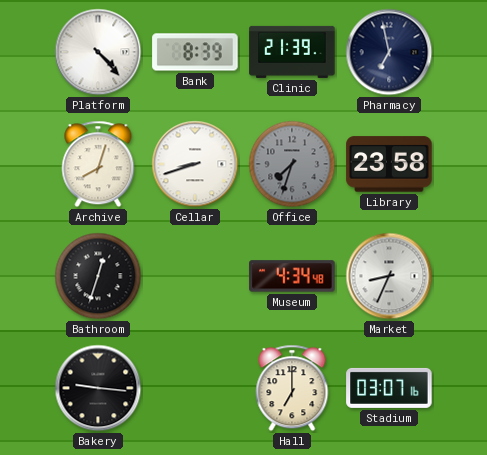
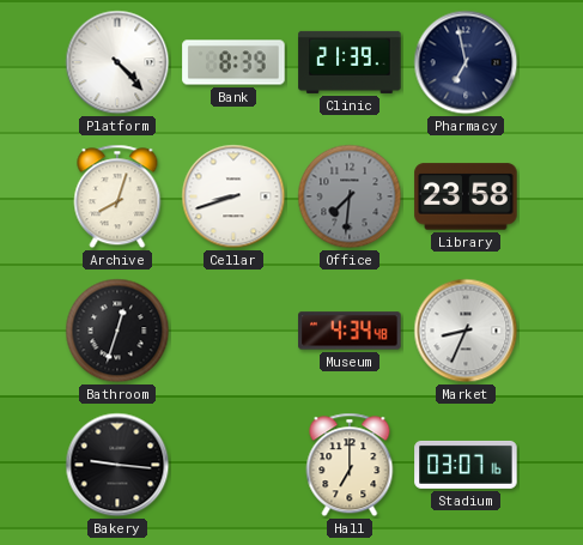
Office: 7:33 -> 7:31
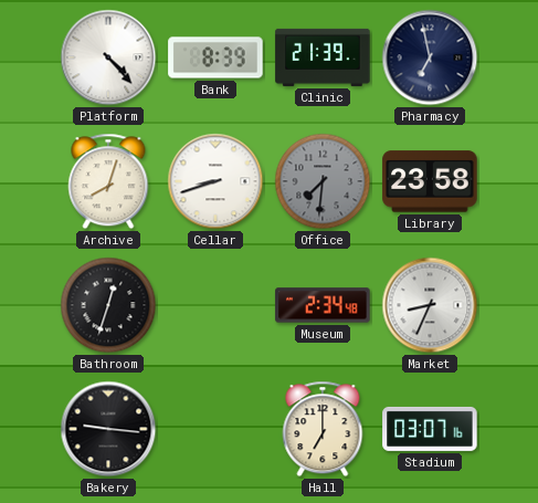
Museum: 4:34 -> 2:34
